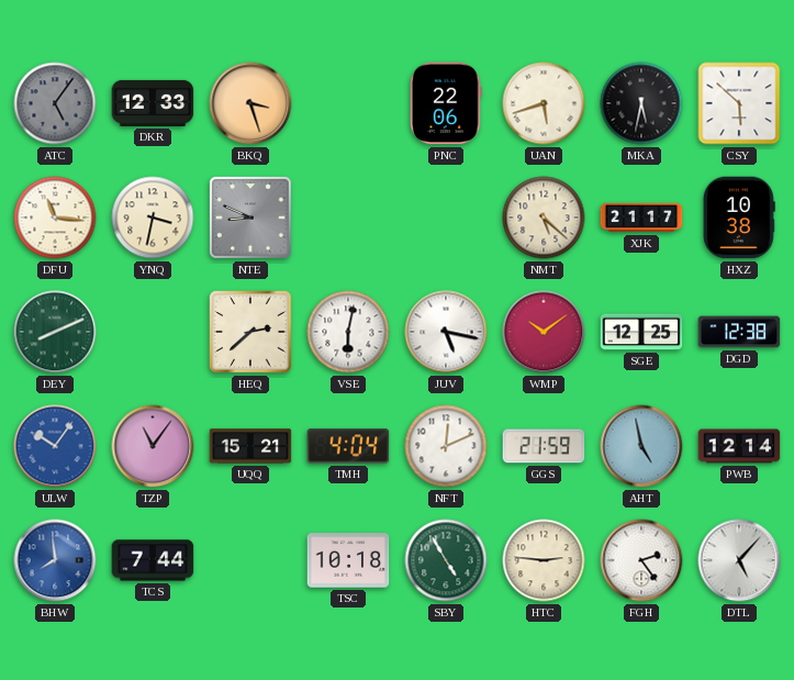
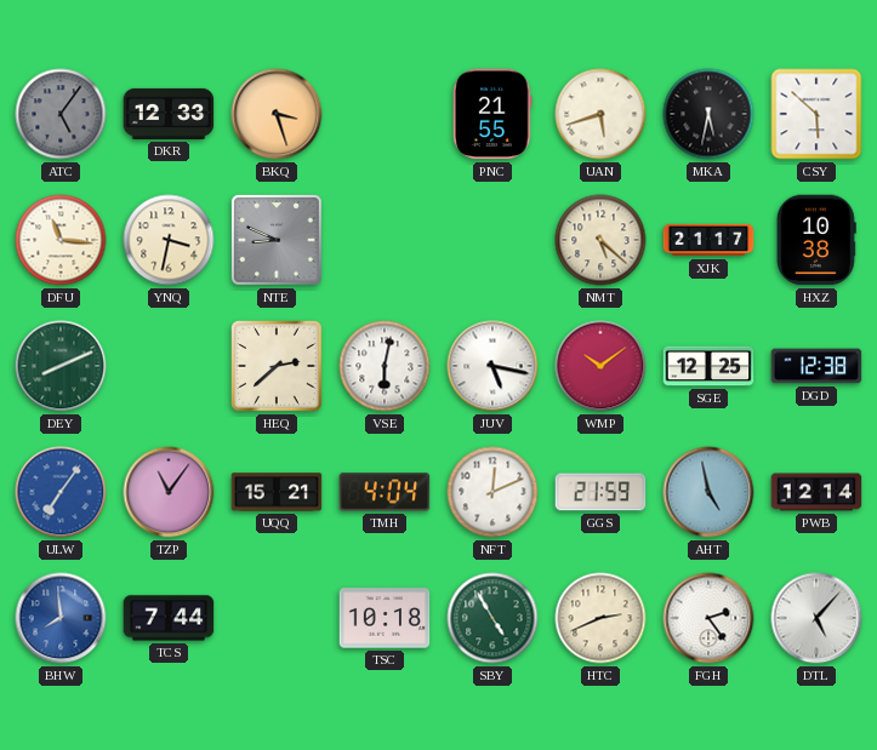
PNC: 22:06 -> 21:55
ULW: 10:06 -> 7:06
HTC: 2:46 -> 2:41
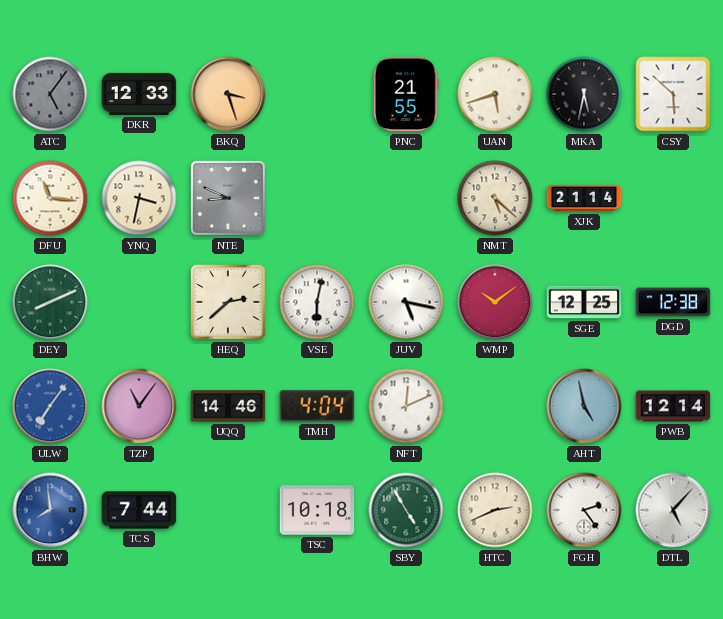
XJK: 21:17 -> 21:14
HXZ: 10:38 -> none
UQQ: 15:21 -> 14:46
GGS: 21:59 -> none
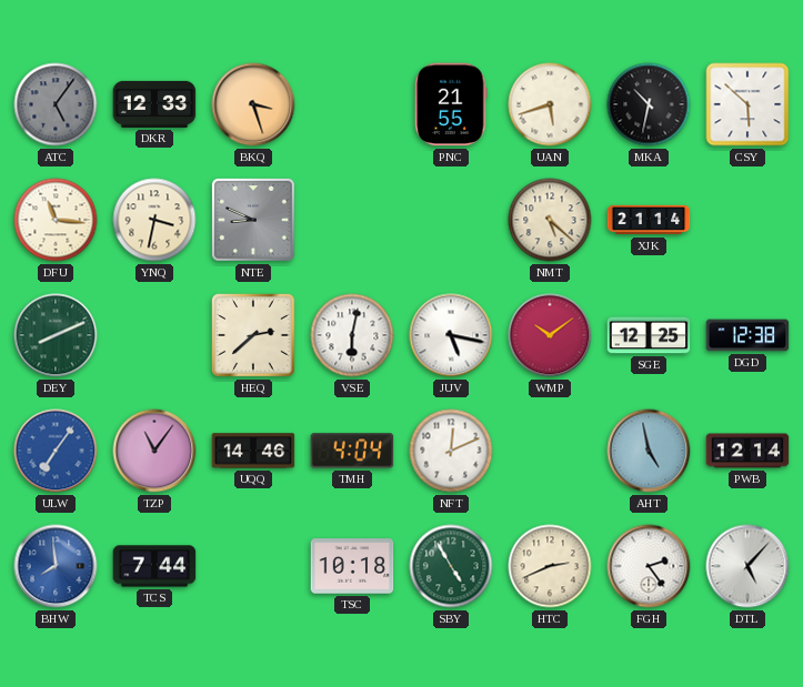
MKA: 5:32 -> 10:32
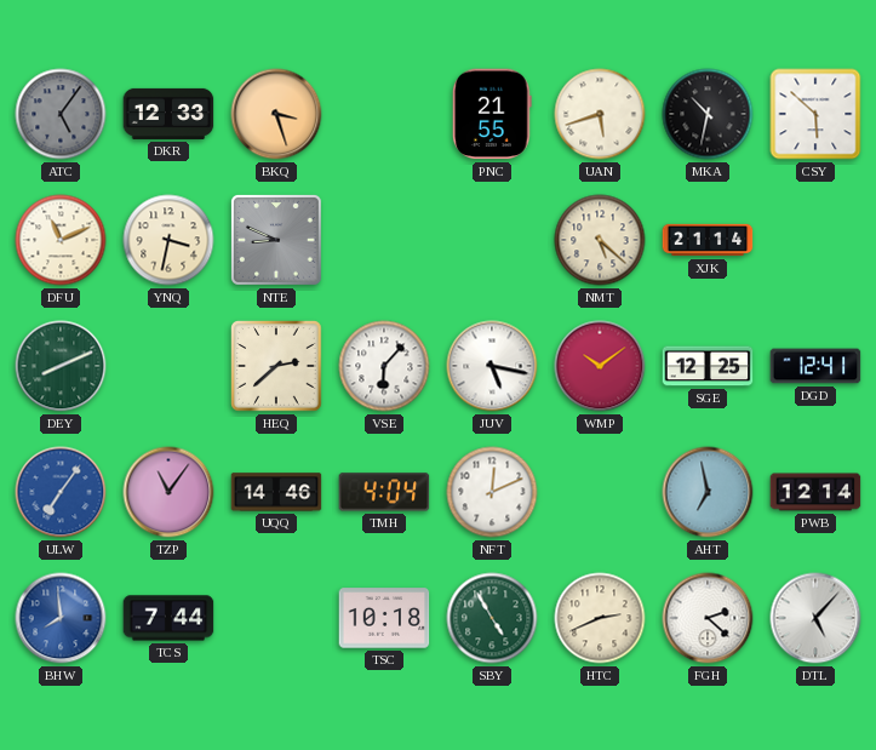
DFU: 11:16 -> 11:11
VSE: 6:02 -> 6:07
DGD: 12:38 -> 12:41
AHT: 4:58 -> 6:58
FGH: 2:24 -> 2:22
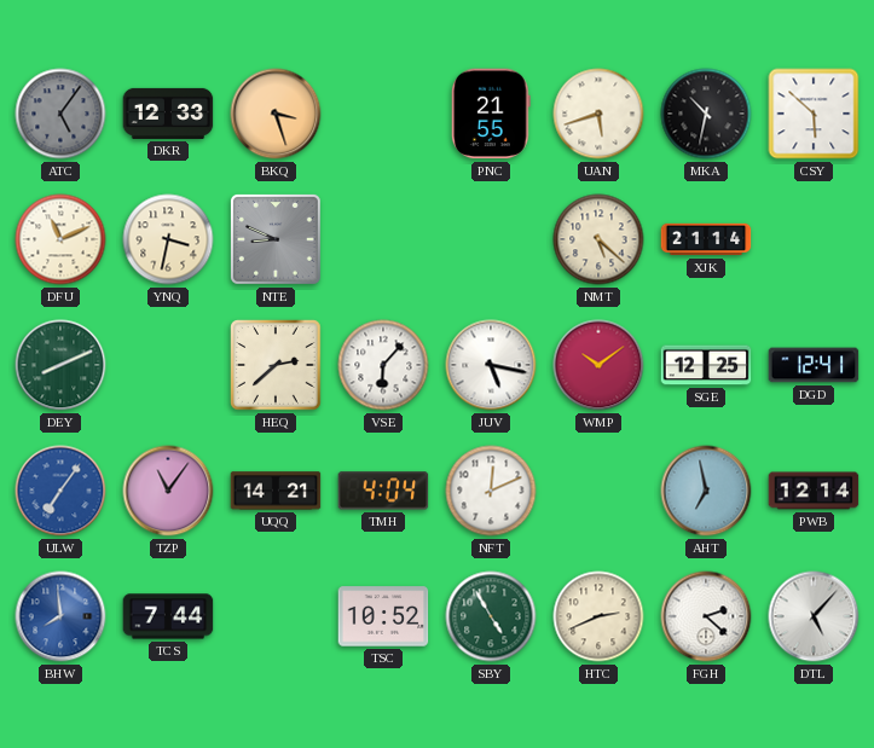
UQQ: 14:46 -> 14:21
TSC: 10:18 -> 10:52
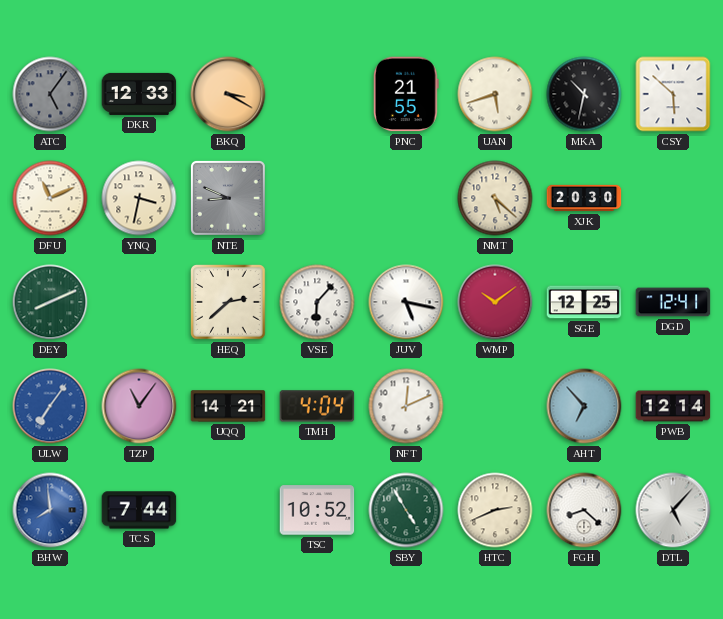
BKQ: 3:27 -> 3:20
XJK: 21:14 -> 20:30
AHT: 6:58 -> 6:53
FGH: 2:22 -> 8:22
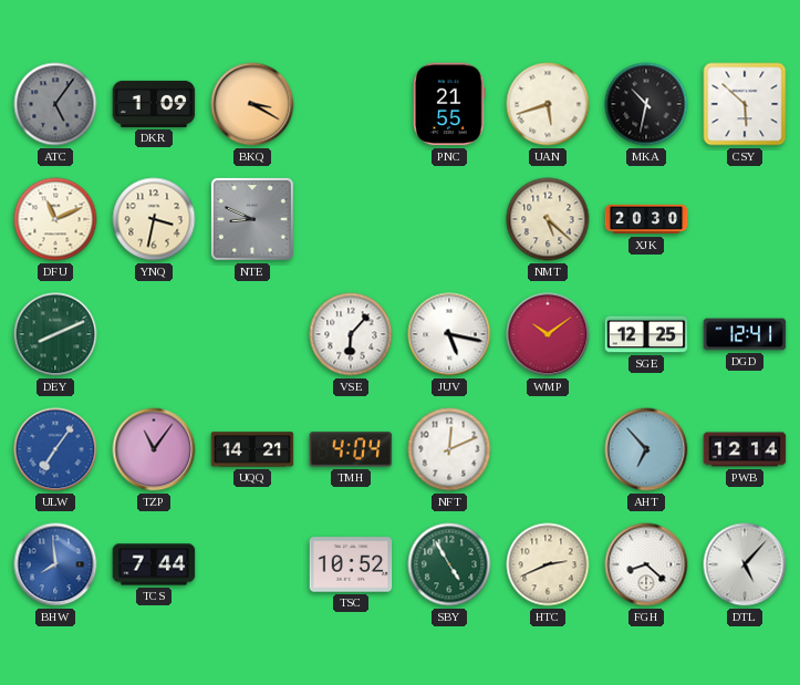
DKR: 12:33 -> 1:09
HEQ: 2:38 -> none
